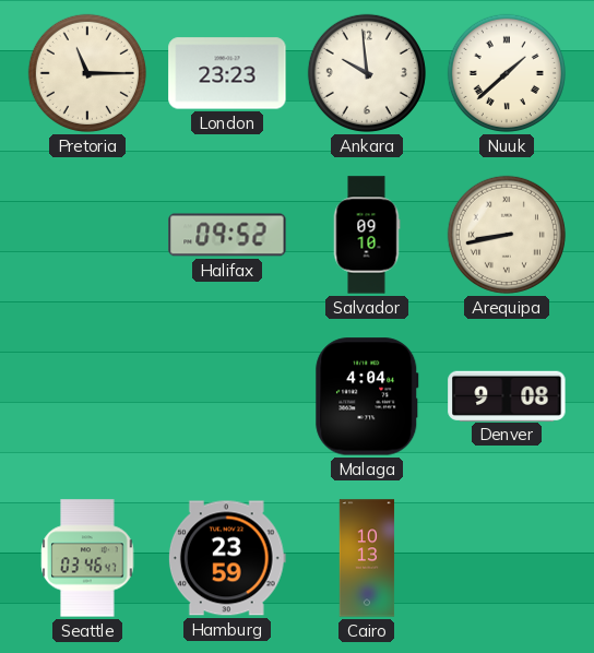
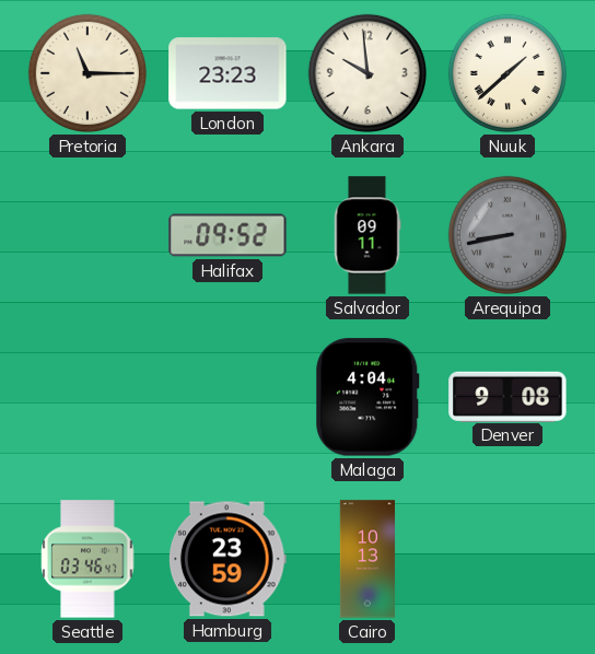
Salvador: 09:10 -> 09:11
Arequipa dial: cream -> grey
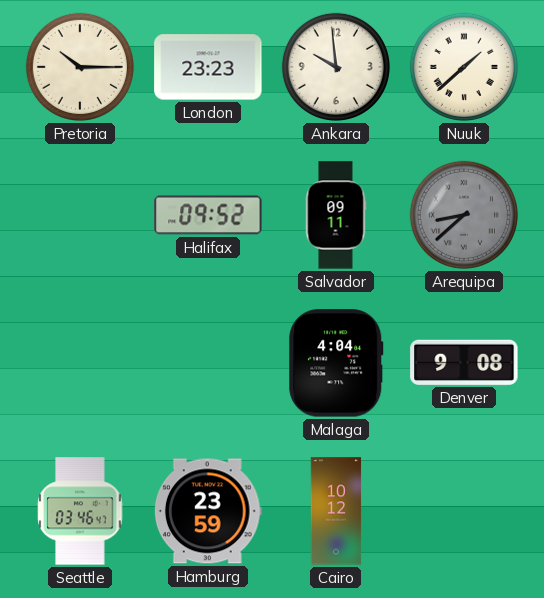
Pretoria: 11:15 -> 10:15
Arequipa: 8:43 -> 8:38
Cairo: 10:13 -> 10:12
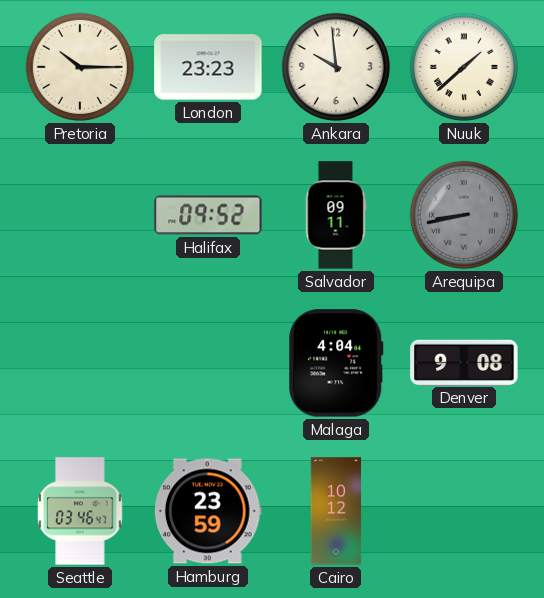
Arequipa: 8:38 -> 8:43
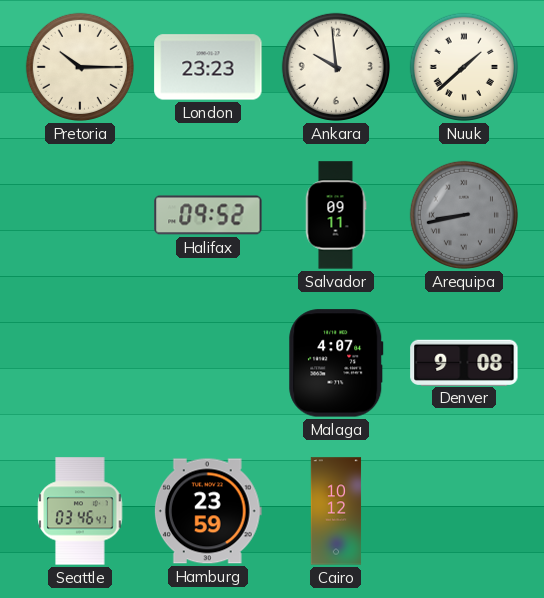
Malaga: 4:04 -> 4:07
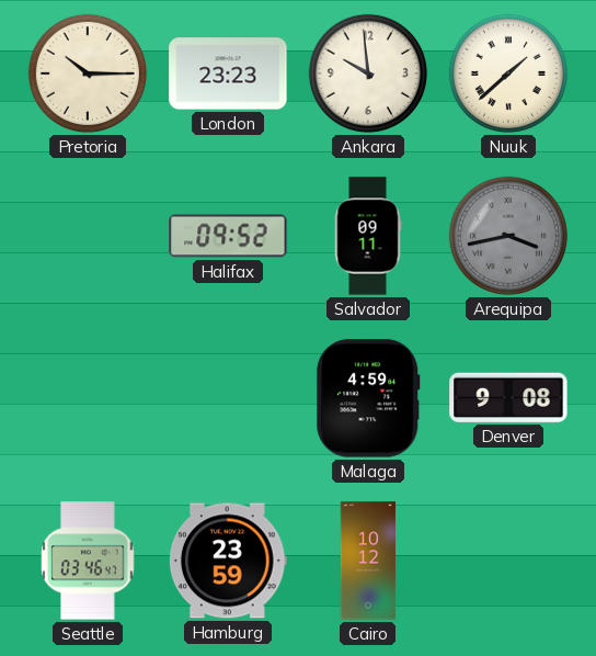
Arequipa: 8:43 -> 3:43
Malaga: 4:07 -> 4:59
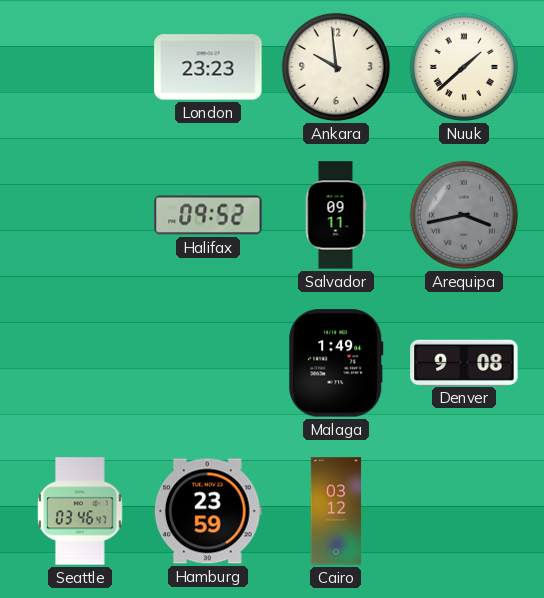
Pretoria: 10:15 -> none
Malaga: 4:59 -> 1:49
Cairo: 10:12 -> 03:12
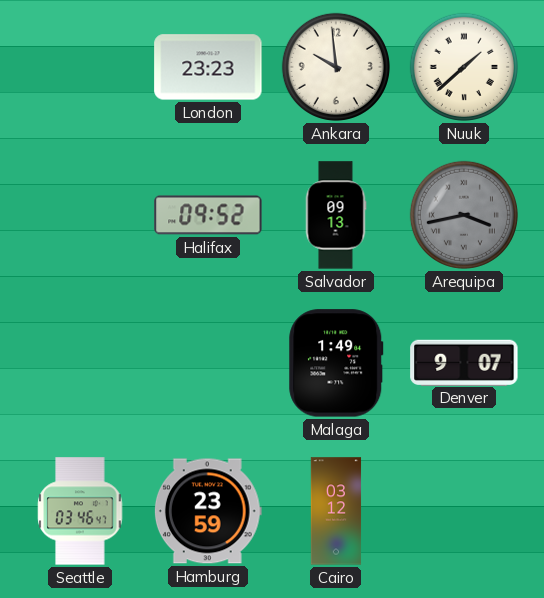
Salvador: 09:11 -> 09:13
Denver: 9:08 -> 9:07
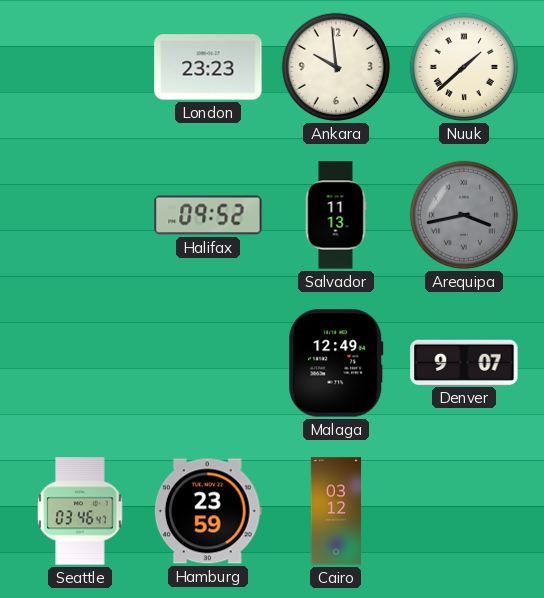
Salvador: 09:13 -> 11:13
Malaga: 1:49 -> 12:49
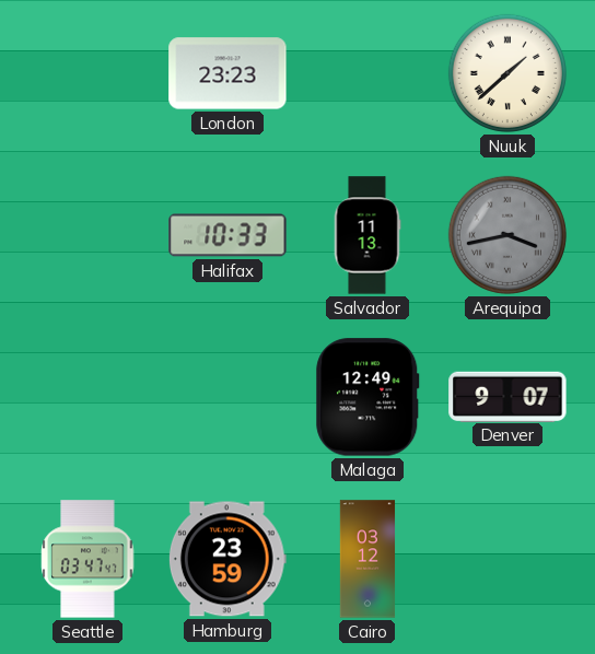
Ankara: 9:59 -> none
Halifax: 09:52 -> 10:33
Seattle: 03:46 -> 03:47
